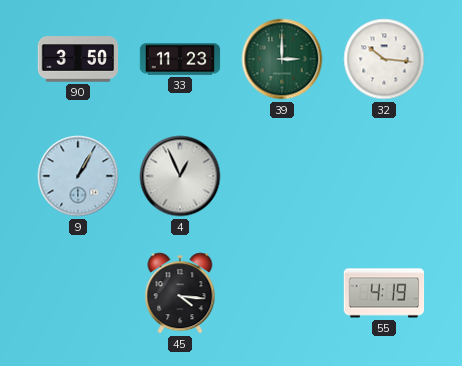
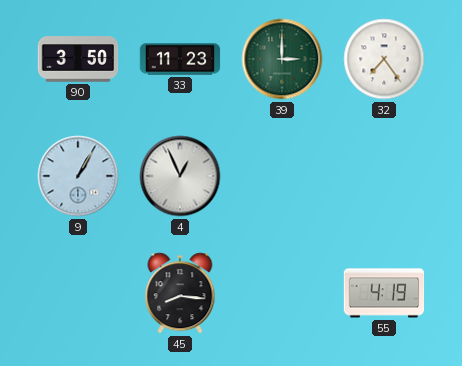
32: 10:16 -> 7:24
45: 4:16 -> 8:16
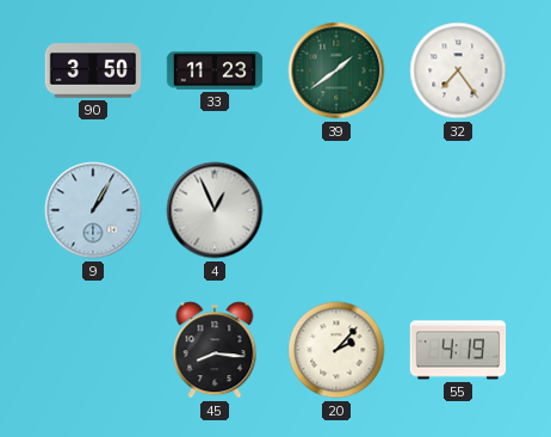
39: 3:00 -> 1:39
20: none -> 2:07
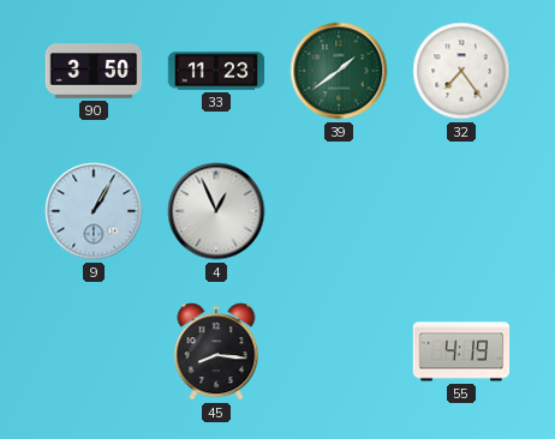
20: 2:07 -> none
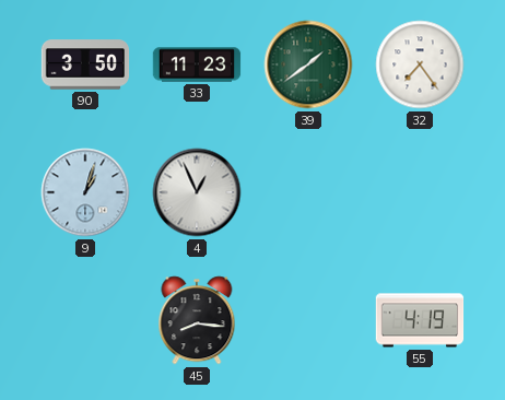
9: 1:05 -> 1:03
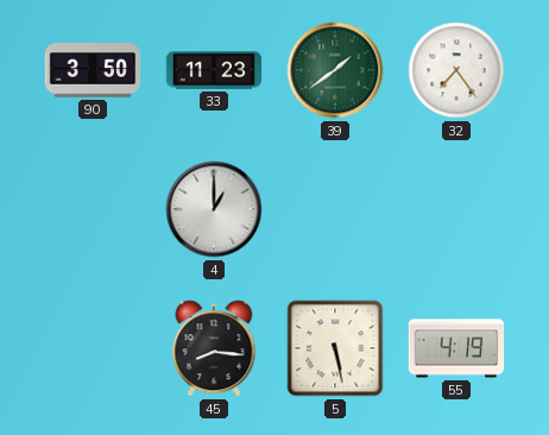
9: 1:03 -> none
4: 12:56 -> 1:00
5: none -> 5:28
